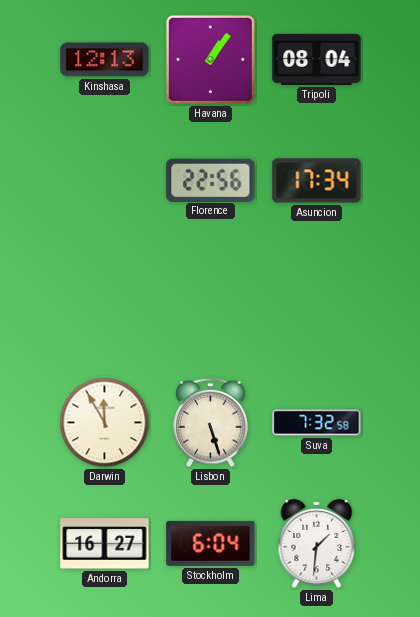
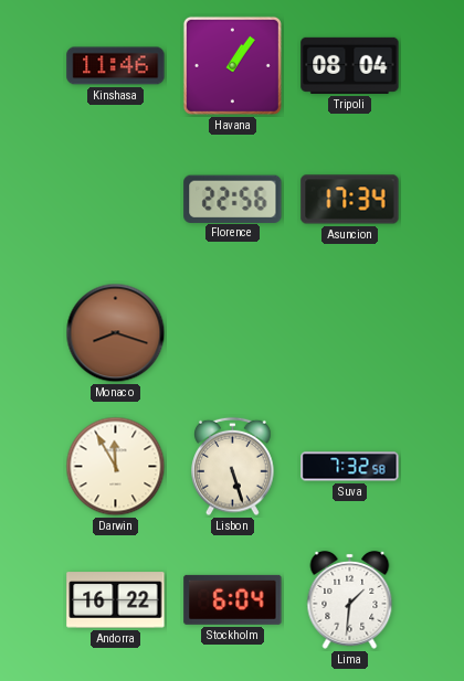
Kinshasa: 12:13 -> 11:46
Monaco: none -> 8:18
Andorra: 16:27 -> 16:22
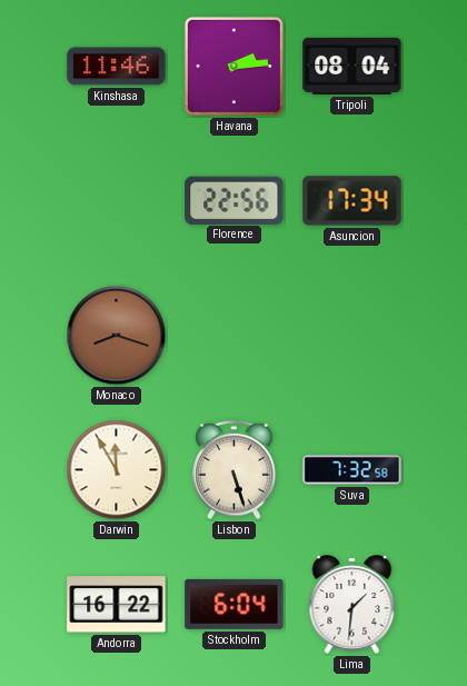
Havana: 1:06 -> 2:14
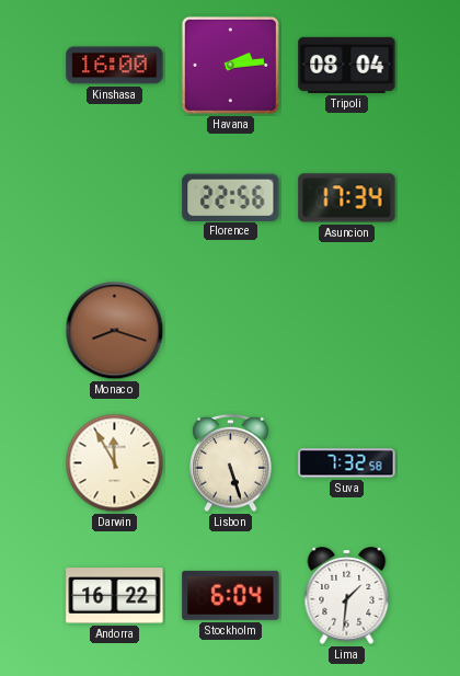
Kinshasa: 11:46 -> 16:00
